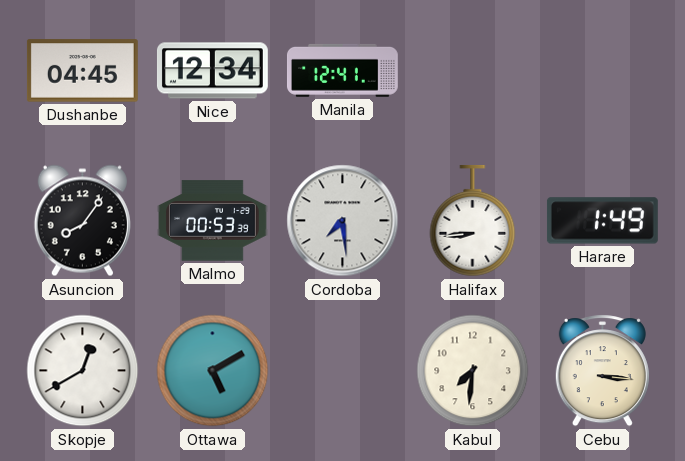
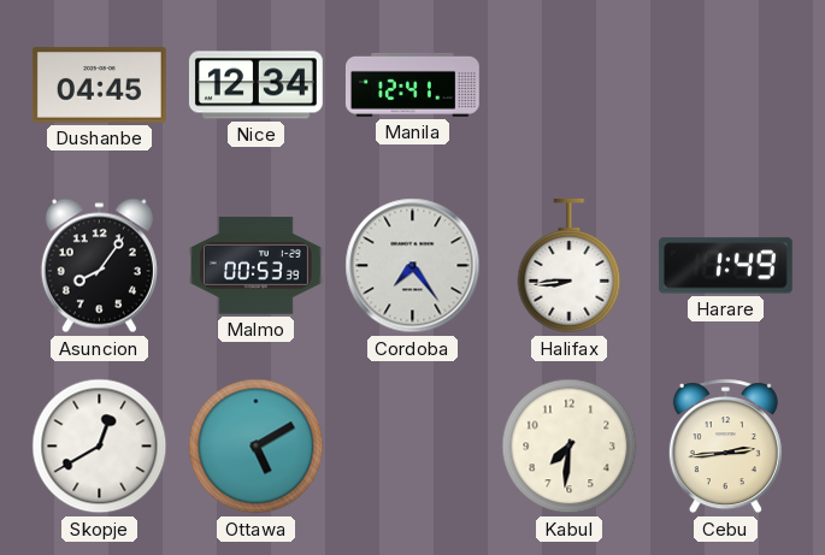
Cordoba: 7:29 -> 7:24
Cebu: 3:16 -> 2:44
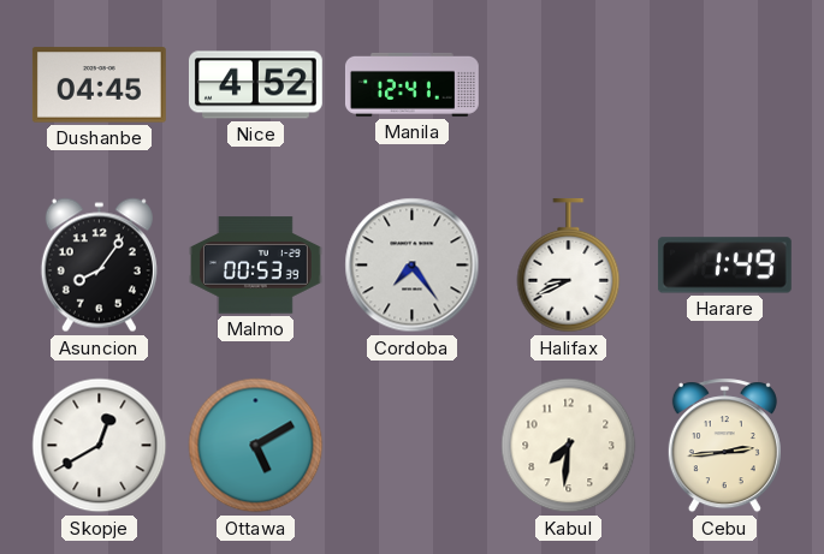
Nice: 12:34 -> 4:52
Halifax: 8:44 -> 8:41
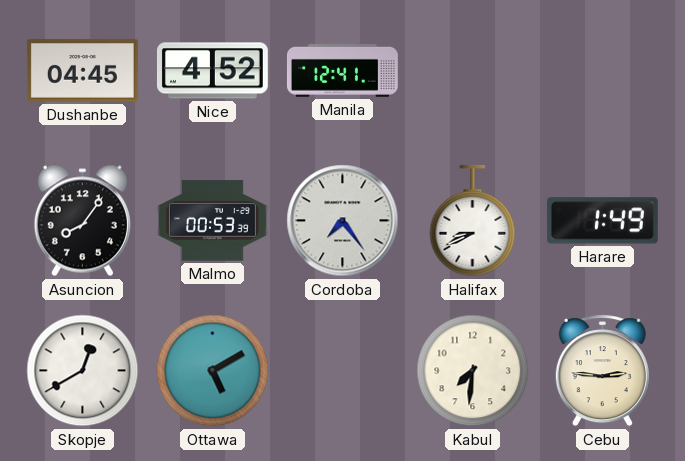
Cebu: 2:44 -> 2:46
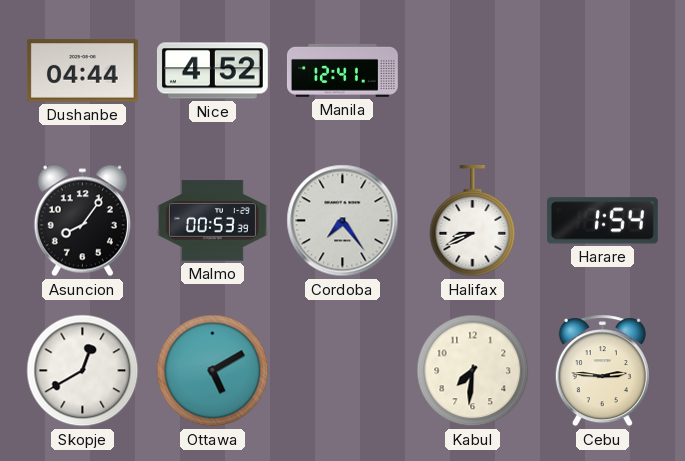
Dushanbe: 04:45 -> 04:44
Harare: 1:49 -> 1:54
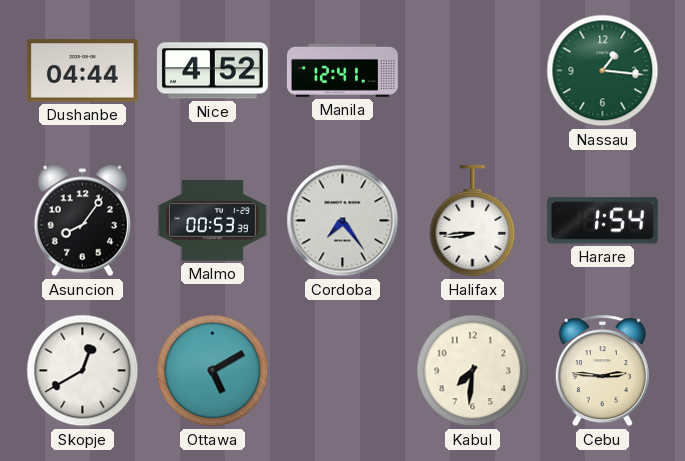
Nassau: none -> 1:16
Halifax: 8:41 -> 8:44
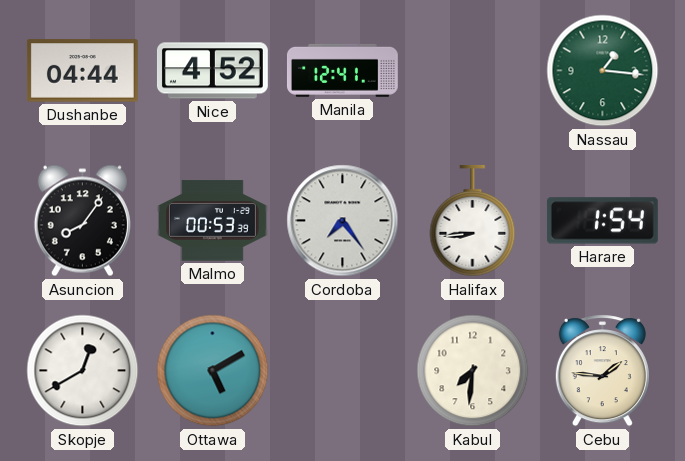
Cebu: 2:46 -> 1:46
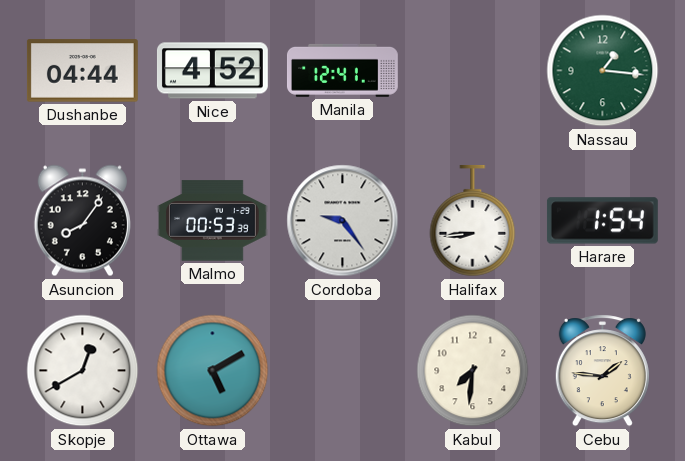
Cordoba: 7:24 -> 9:24
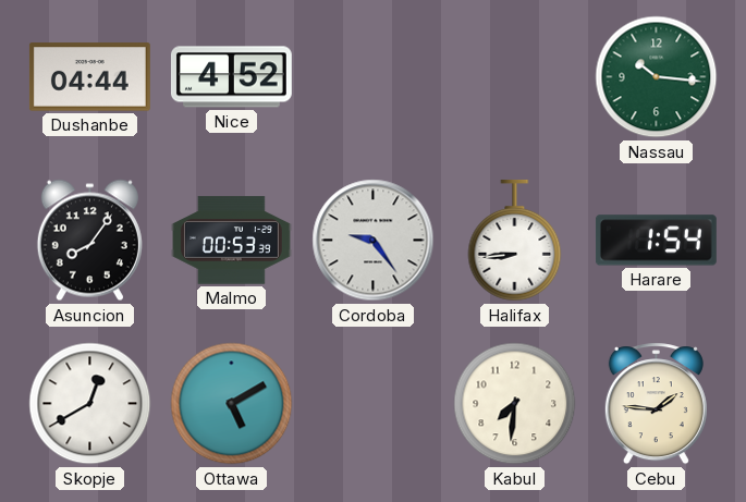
Manila: 12:41 -> none
Nassau: 1:16 -> 10:16
